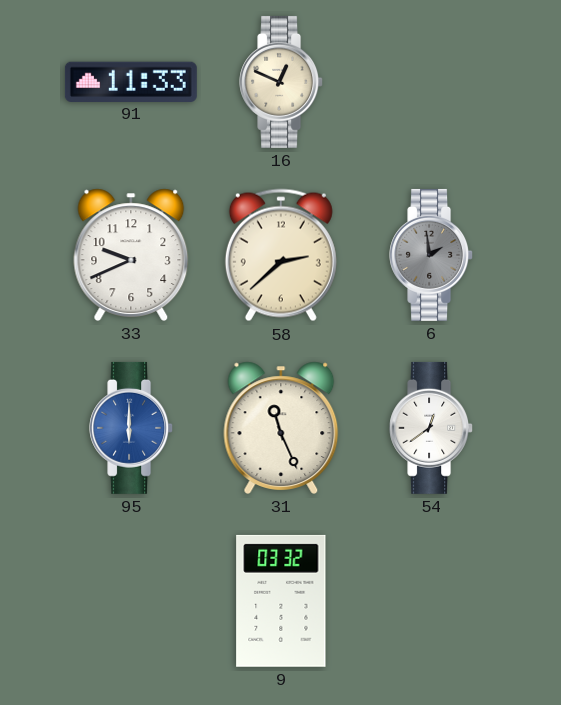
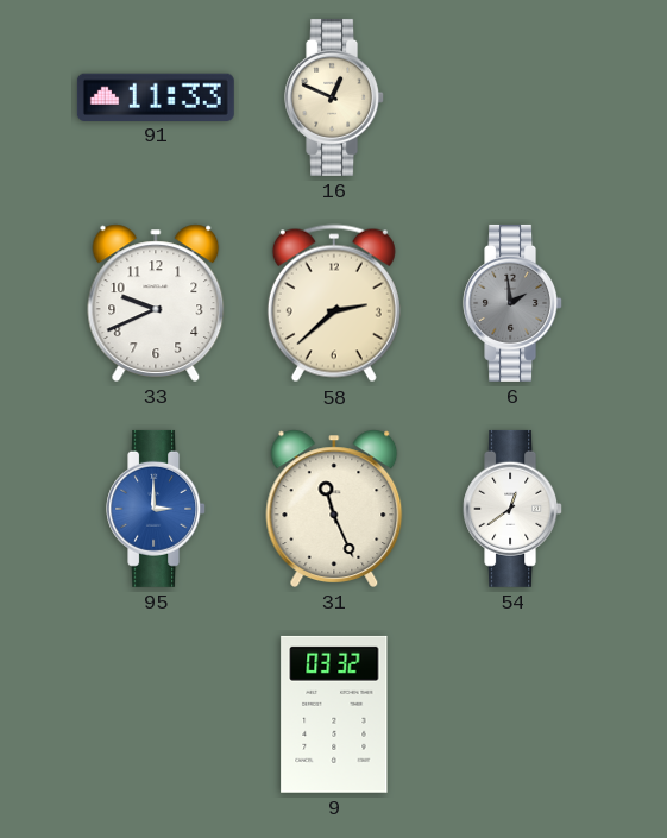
95: 6:00 -> 3:00
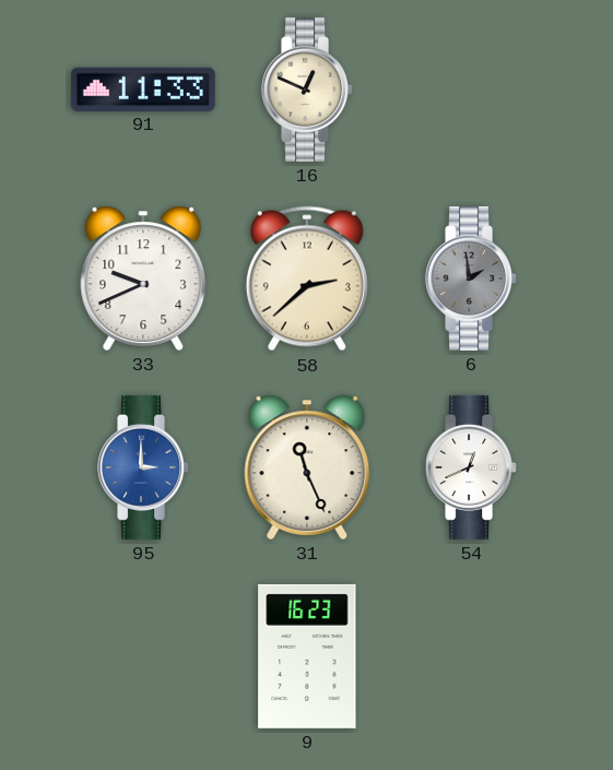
54: 12:39 -> 12:41
9: 03:32 -> 16:23
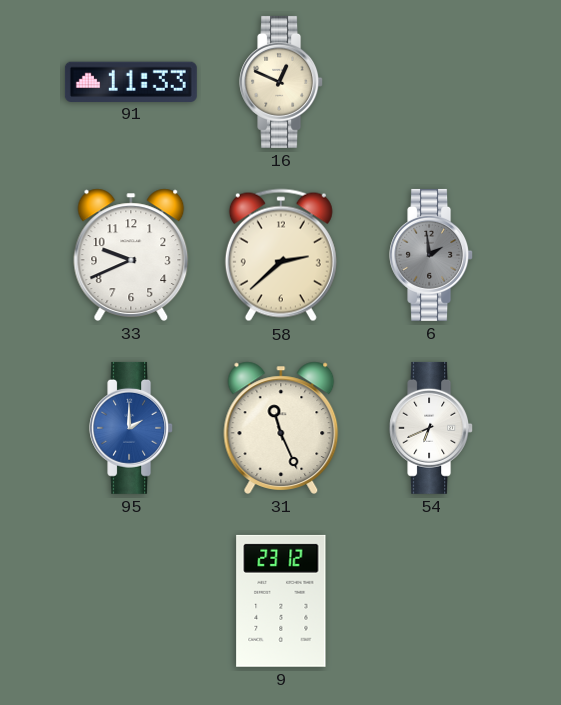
95: 3:00 -> 2:00
54: 12:41 -> 6:41
9: 16:23 -> 23:12
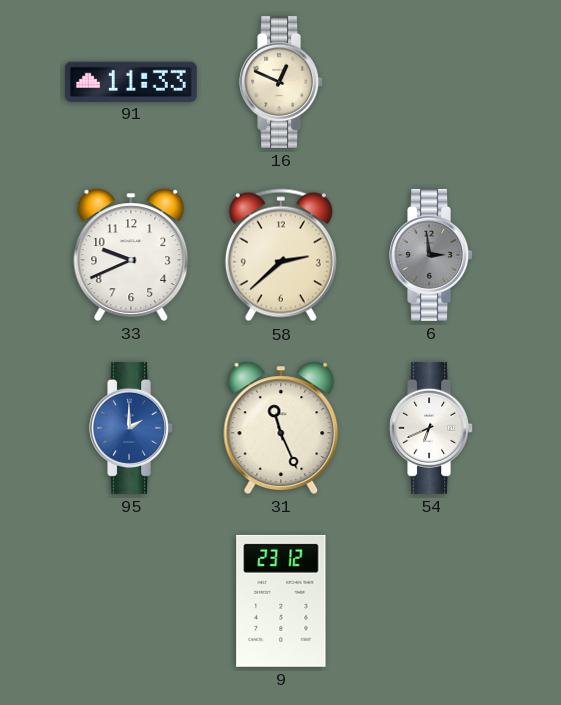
6: 1:59 -> 2:59
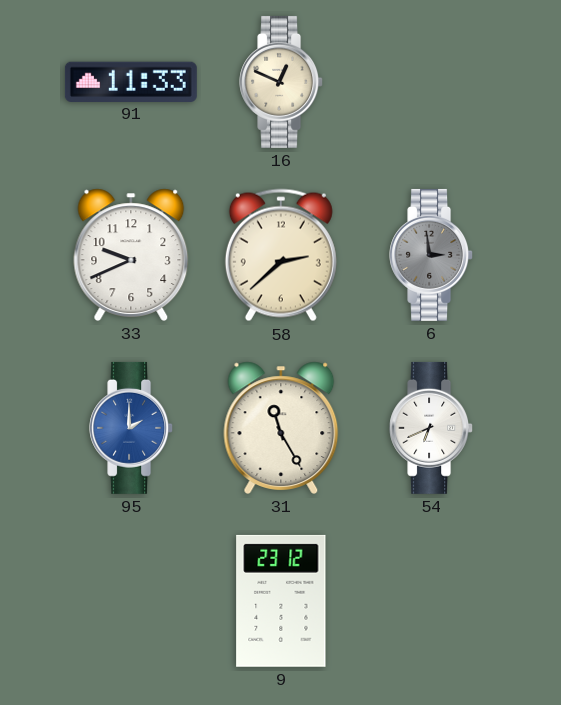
31: 11:26 -> 11:25
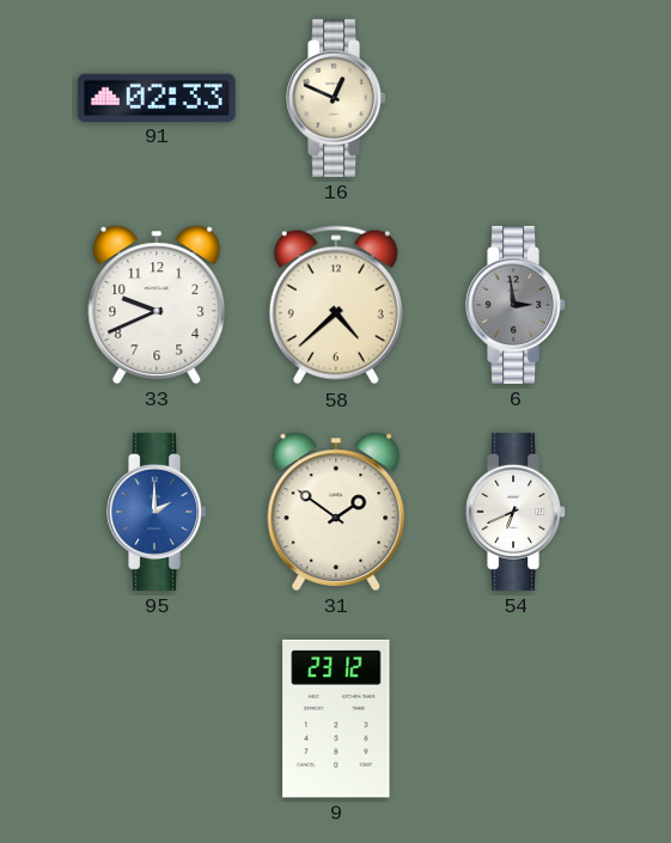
91: 11:33 -> 02:33
58: 2:38 -> 4:38
31: 11:25 -> 1:51
